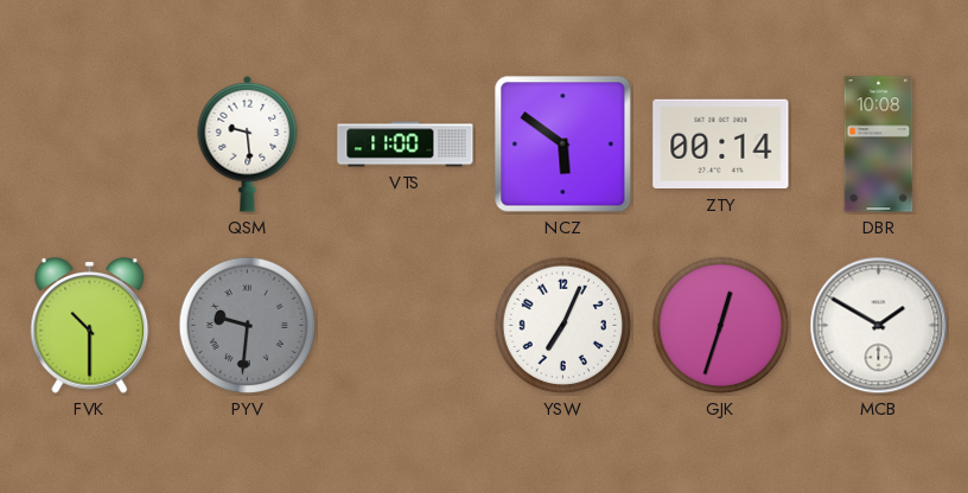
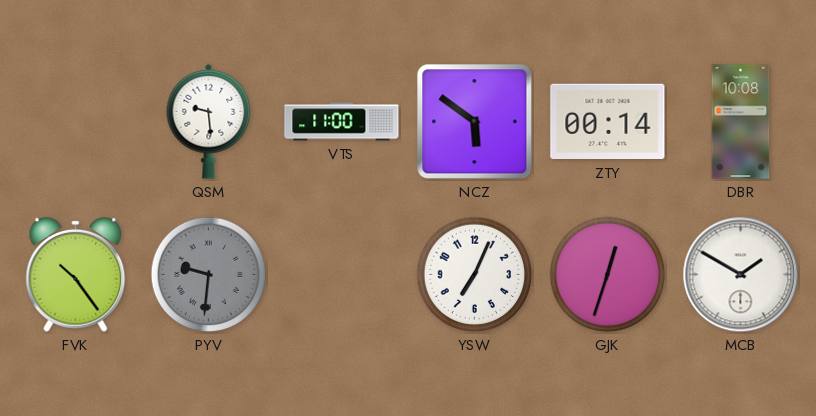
FVK: 10:30 -> 10:24
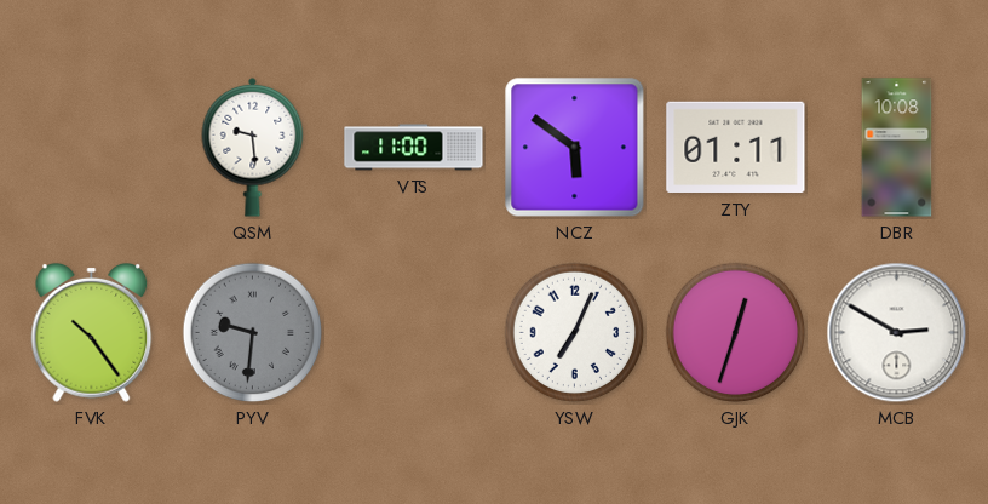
ZTY: 00:14 -> 01:11
MCB: 1:50 -> 2:50
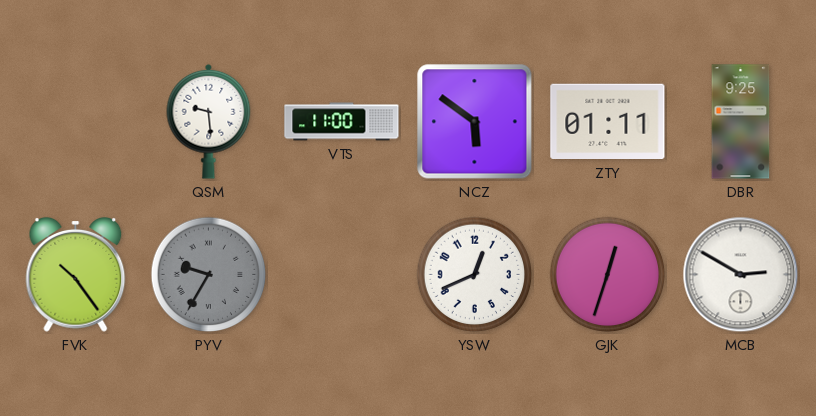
DBR: 10:08 -> 9:25
PYV: 9:31 -> 9:35
YSW: 7:04 -> 12:41
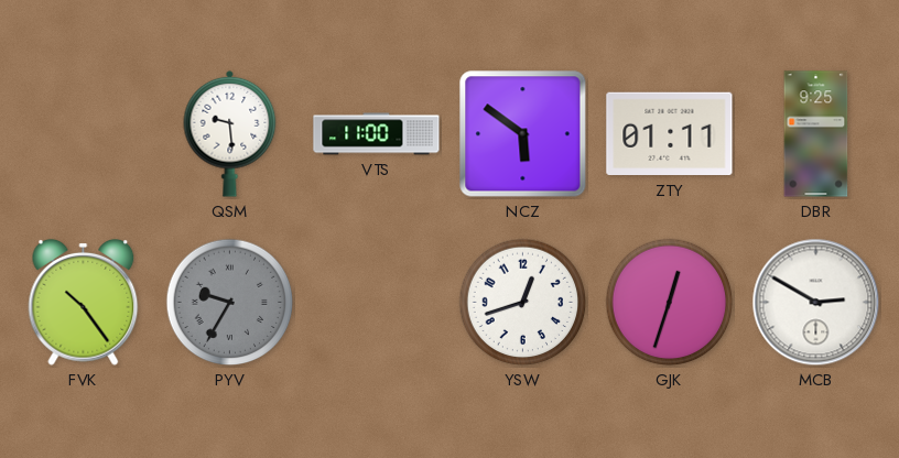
YSW: 12:41 -> 12:42
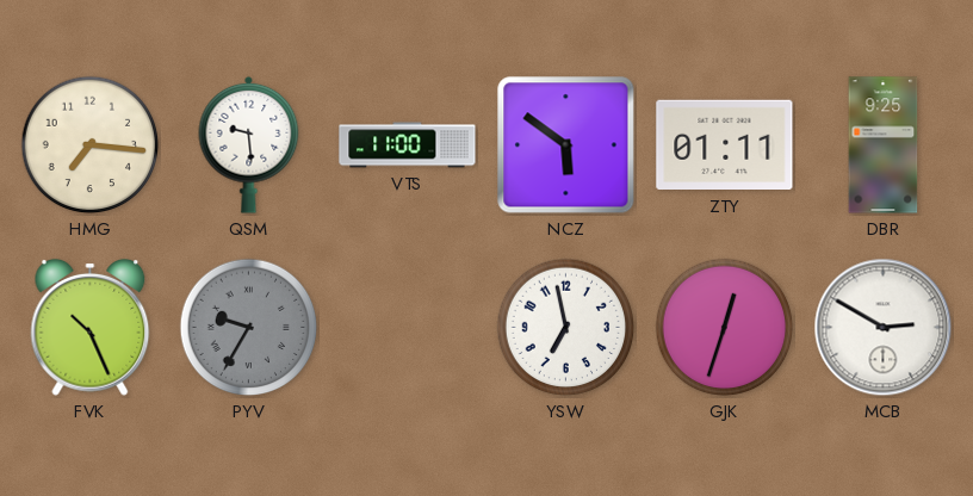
HMG: none -> 7:16
FVK: 10:24 -> 10:26
YSW: 12:42 -> 6:58
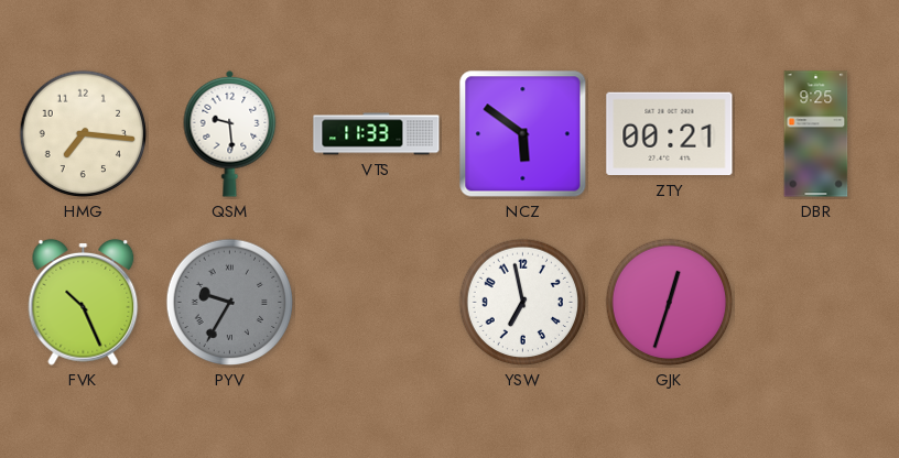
VTS: 11:00 -> 11:33
ZTY: 01:11 -> 00:21
MCB: 2:50 -> none
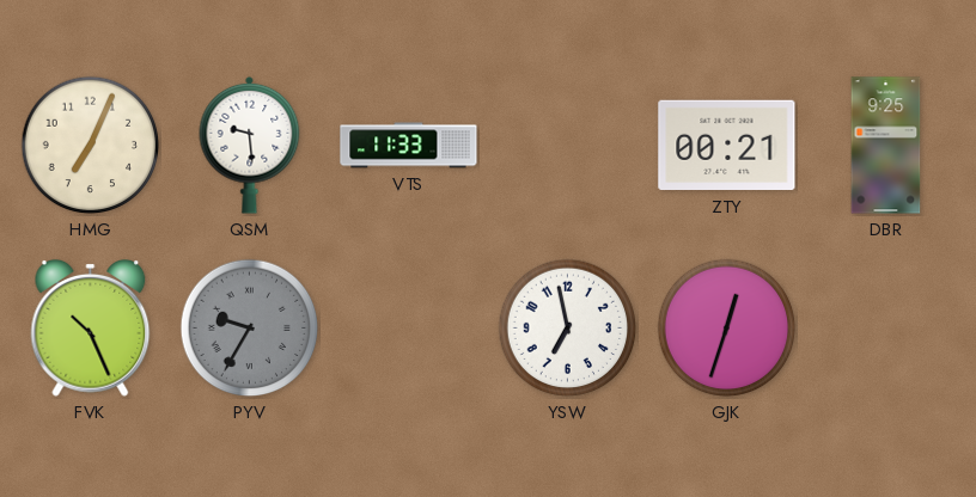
HMG: 7:16 -> 7:04
NCZ: 5:51 -> none
